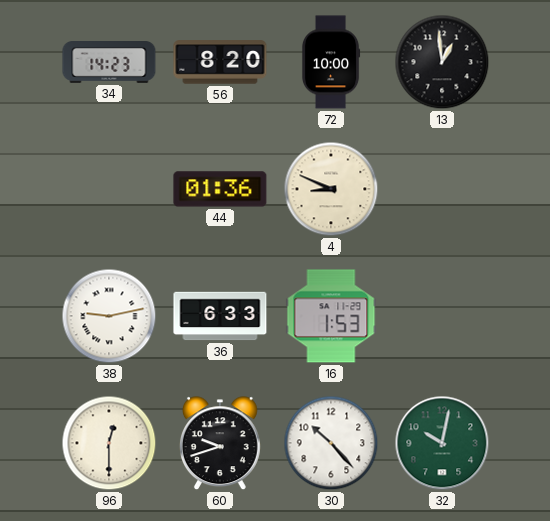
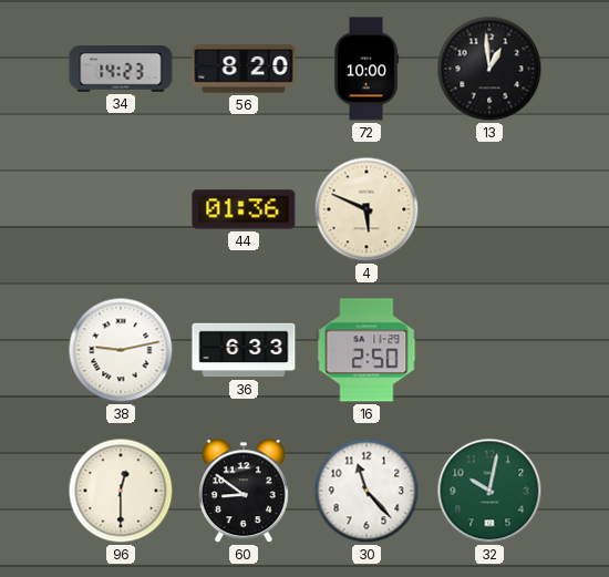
4: 8:49 -> 5:49
16: 1:53 -> 2:50
60: 9:42 -> 8:51
30: 10:23 -> 11:23
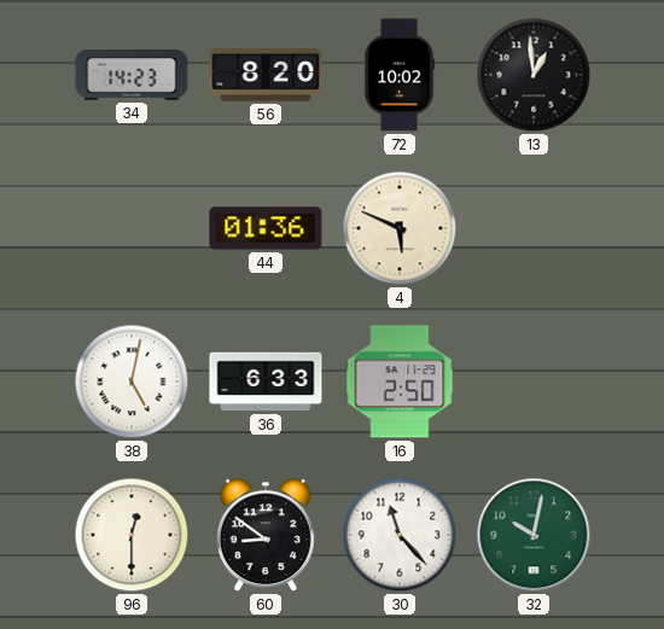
72: 10:00 -> 10:02
38: 9:13 -> 5:02
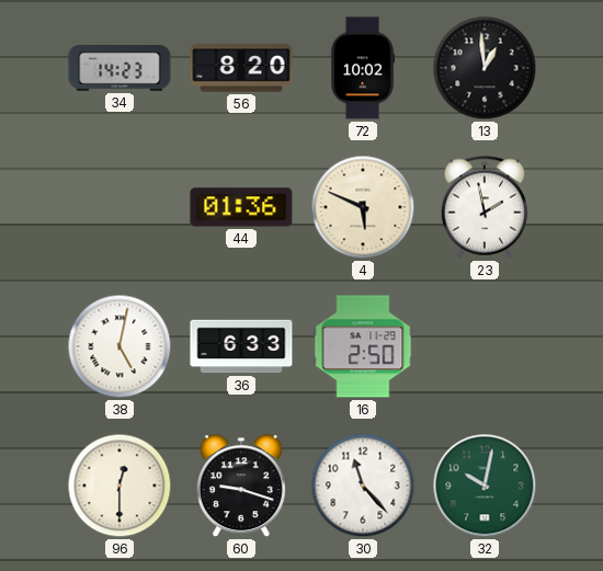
23: none -> 1:58
60: 8:51 -> 9:18
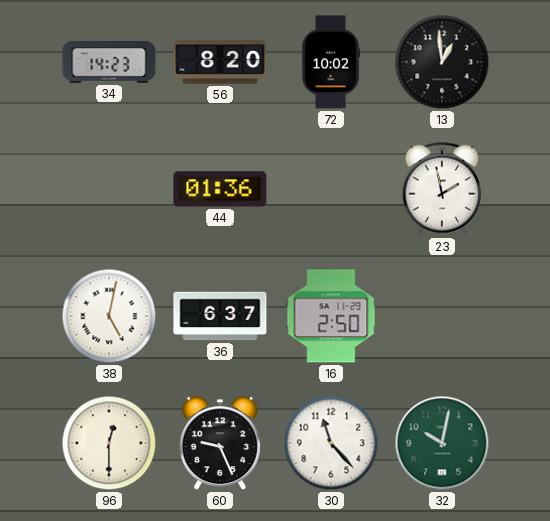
4: 5:49 -> none
36: 6:33 -> 6:37
60: 9:18 -> 9:26
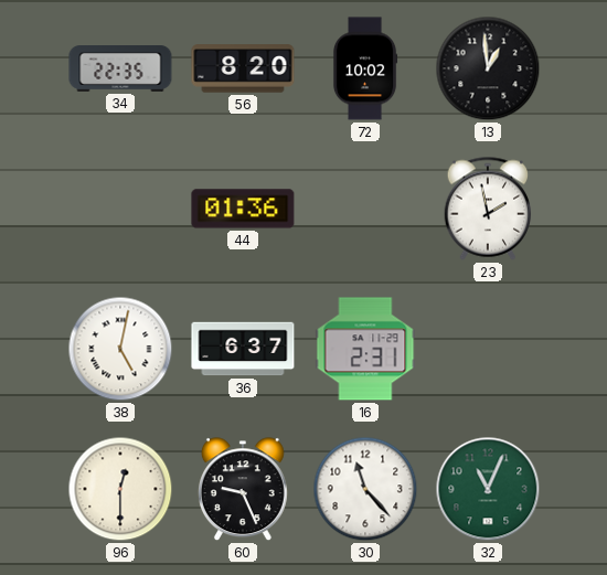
34: 14:23 -> 22:35
16: 2:50 -> 2:31
32: 10:02 -> 11:04
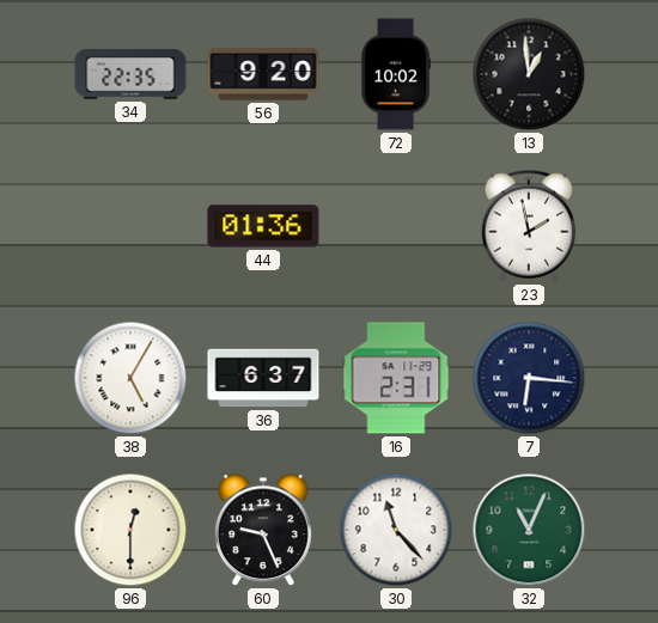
56: 8:20 -> 9:20
38: 5:02 -> 5:05
7: none -> 6:16
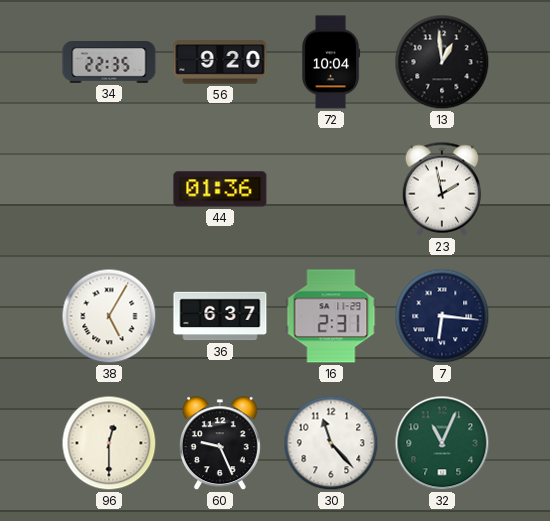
72: 10:02 -> 10:04
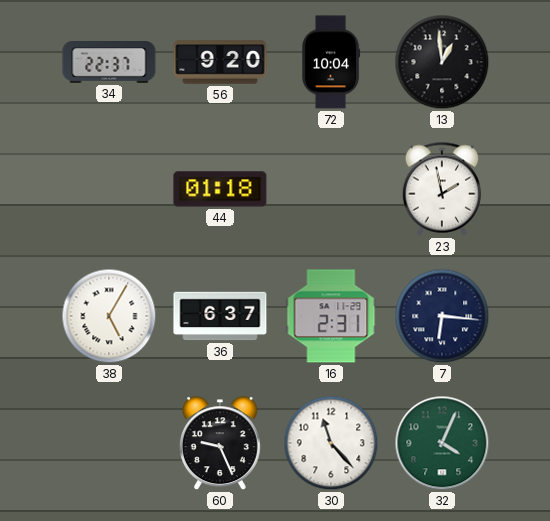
34: 22:35 -> 22:37
44: 01:36 -> 01:18
96: 12:30 -> none
32: 11:04 -> 4:04
